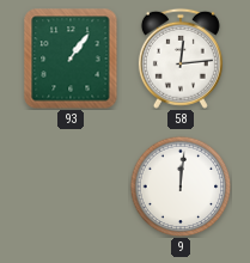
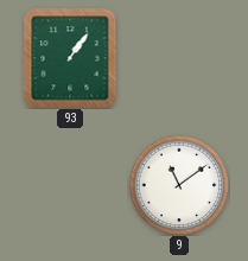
58: 12:14 -> none
9: 12:01 -> 11:09
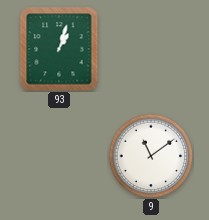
93: 1:06 -> 1:03
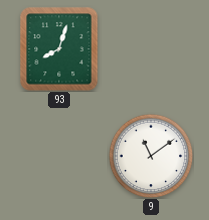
93: 1:03 -> 8:03
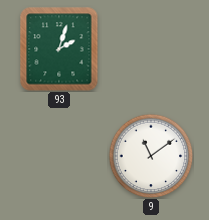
93: 8:03 -> 2:03
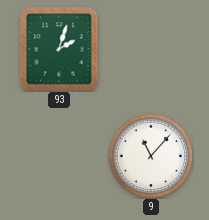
9: 11:09 -> 11:07
